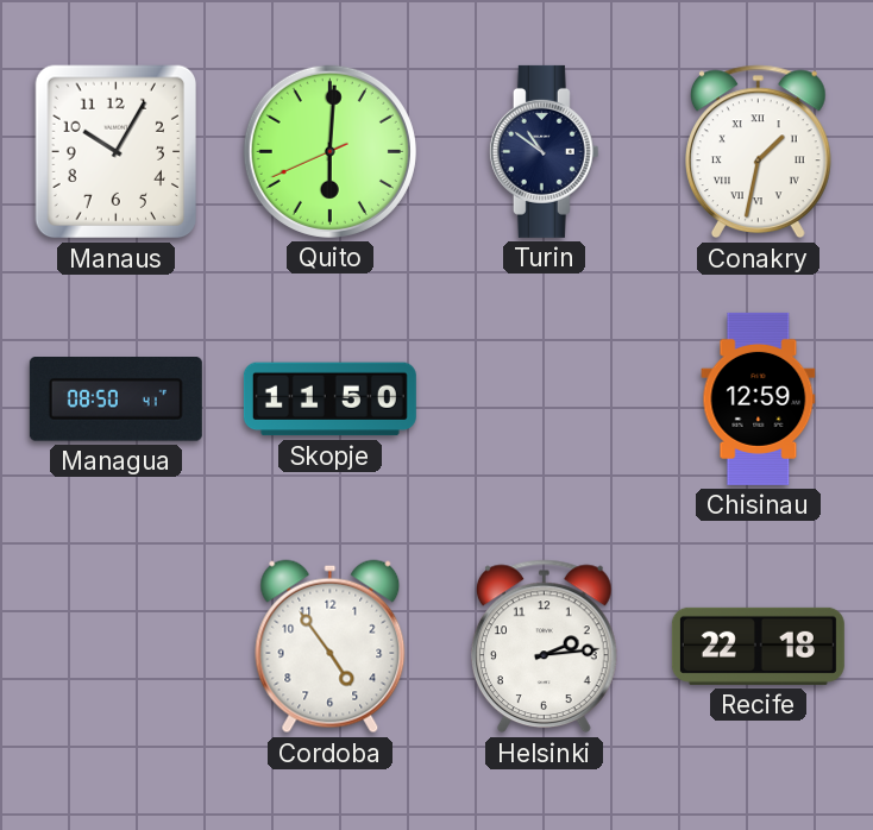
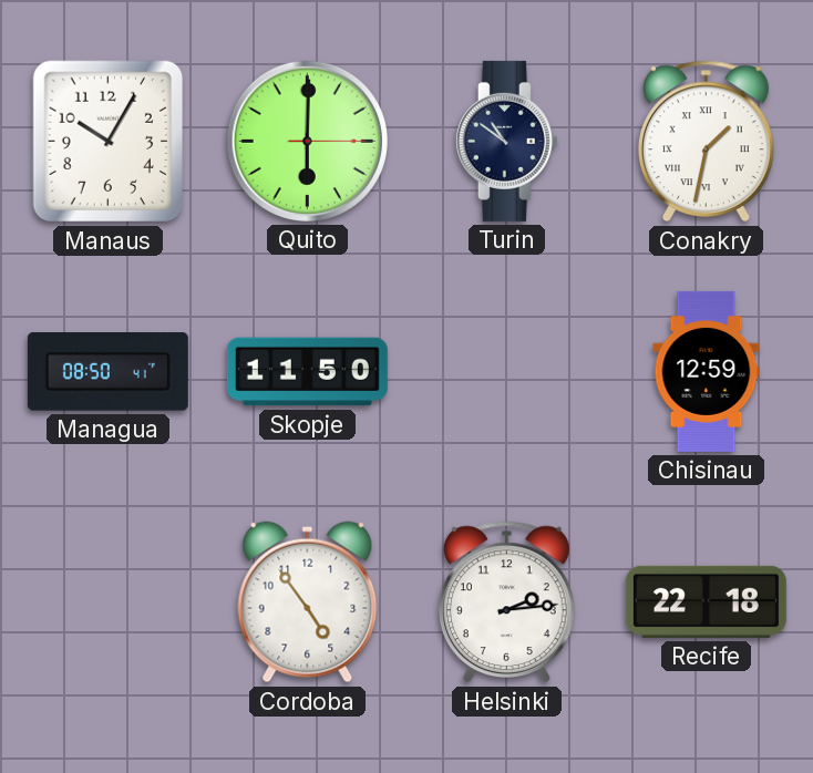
Quito: 6:00:41 -> 6:00:15
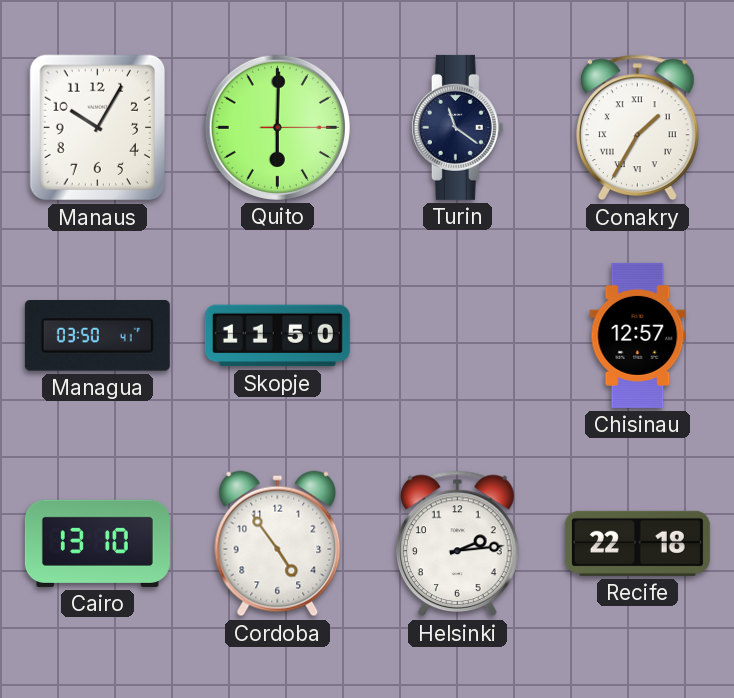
Turin: 10:51 -> 11:21
Conakry: 1:32 -> 1:35
Managua: 08:50 -> 03:50
Chisinau: 12:59 -> 12:57
Cairo: none -> 13:10
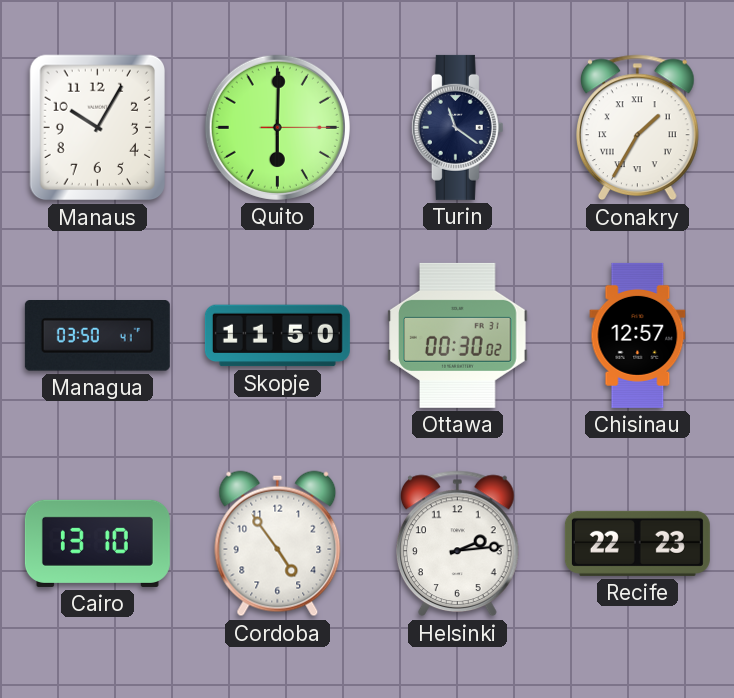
Ottawa: none -> 00:30
Recife: 22:18 -> 22:23
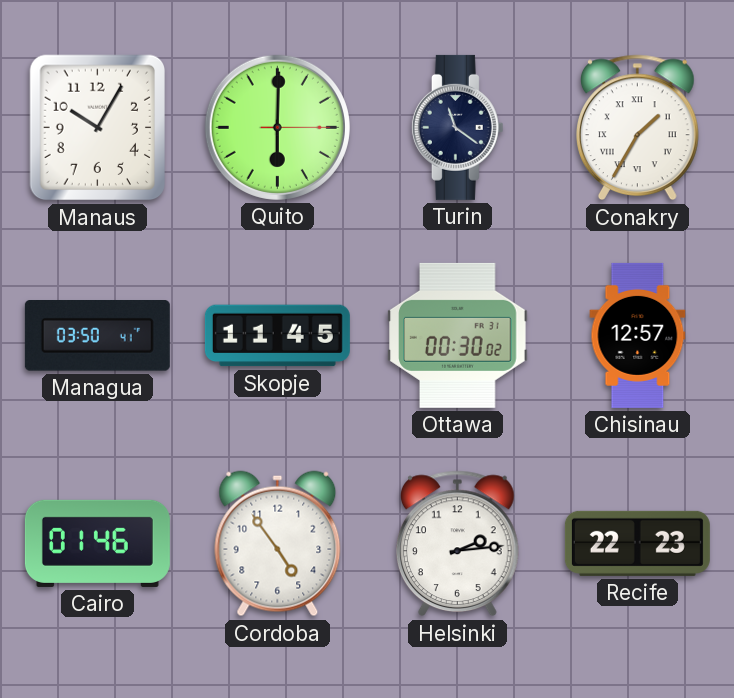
Skopje: 11:50 -> 11:45
Cairo: 13:10 -> 01:46
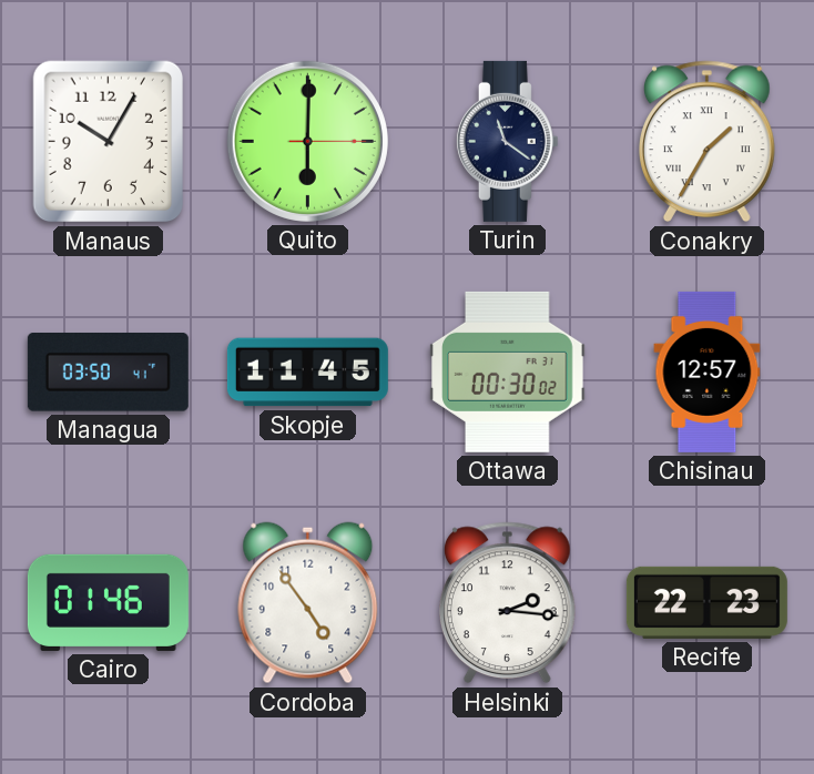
Helsinki: 2:14 -> 2:16
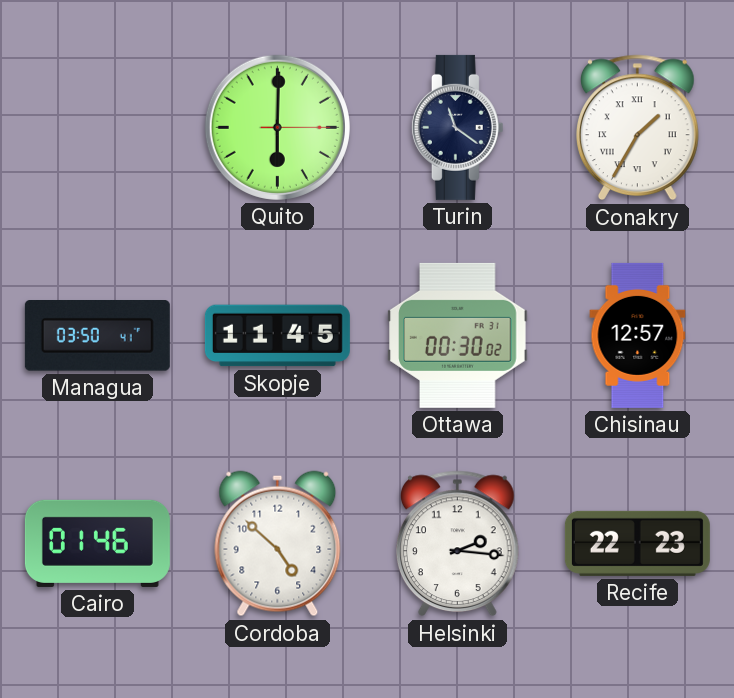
Manaus: 10:05 -> none
Cordoba: 4:54 -> 4:52
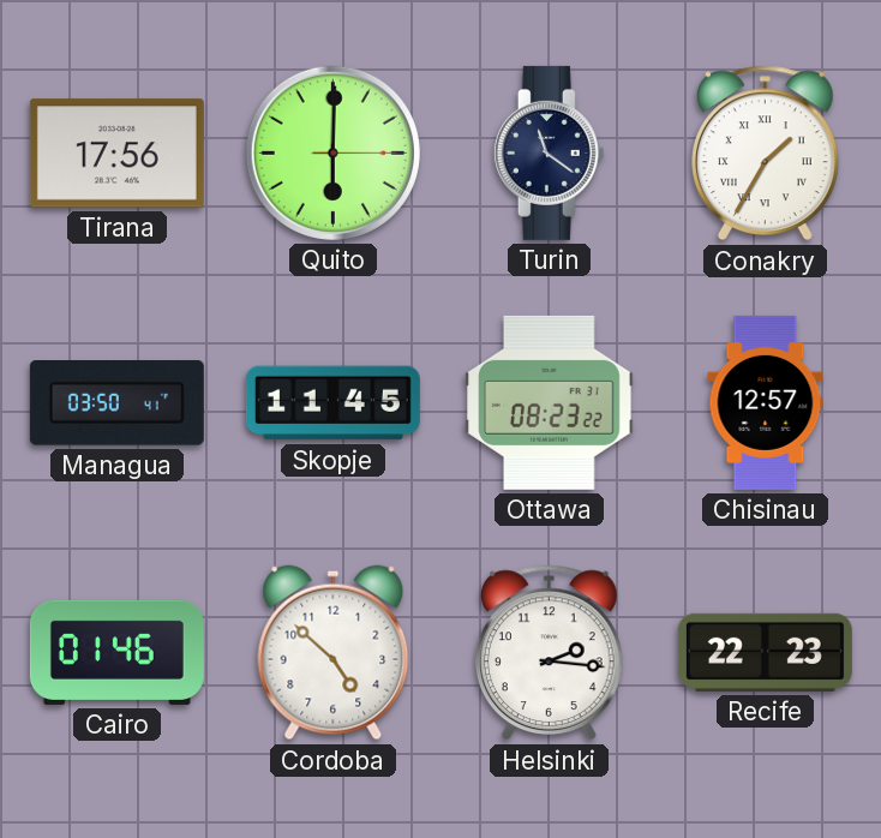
Tirana: none -> 17:56
Ottawa: 00:30 -> 08:23
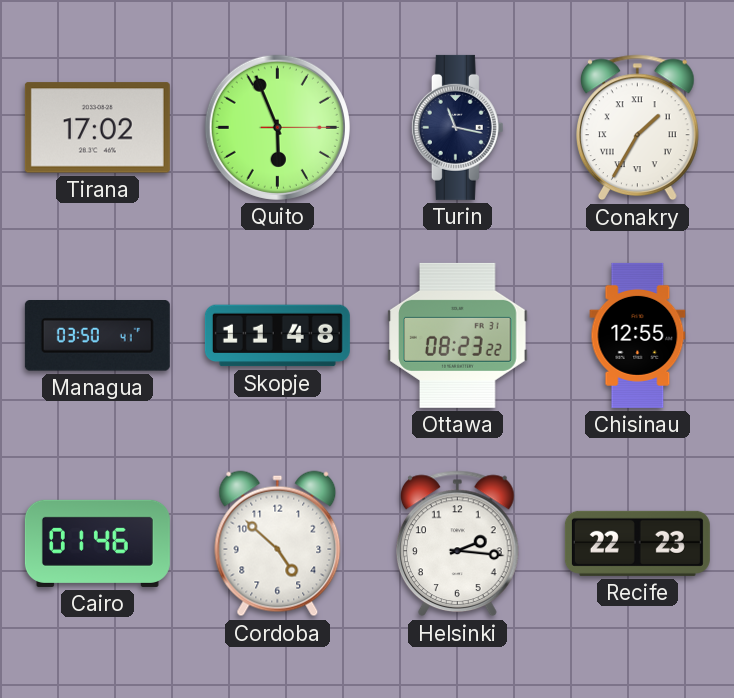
Tirana: 17:56 -> 17:02
Quito: 6:00 -> 5:56
Turin: 11:21 -> 11:17
Skopje: 11:45 -> 11:48
Chisinau: 12:57 -> 12:55
